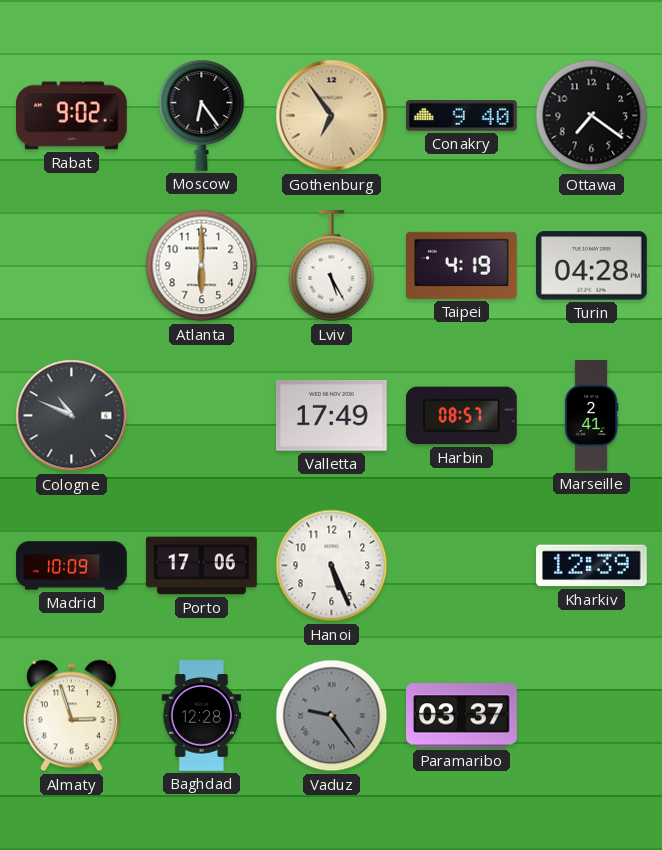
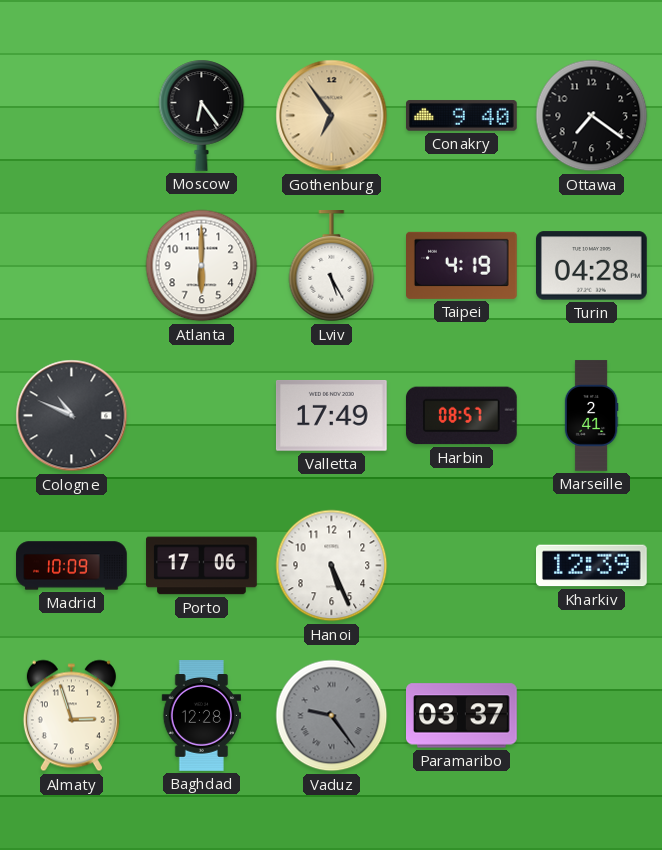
Rabat: 9:02 -> none
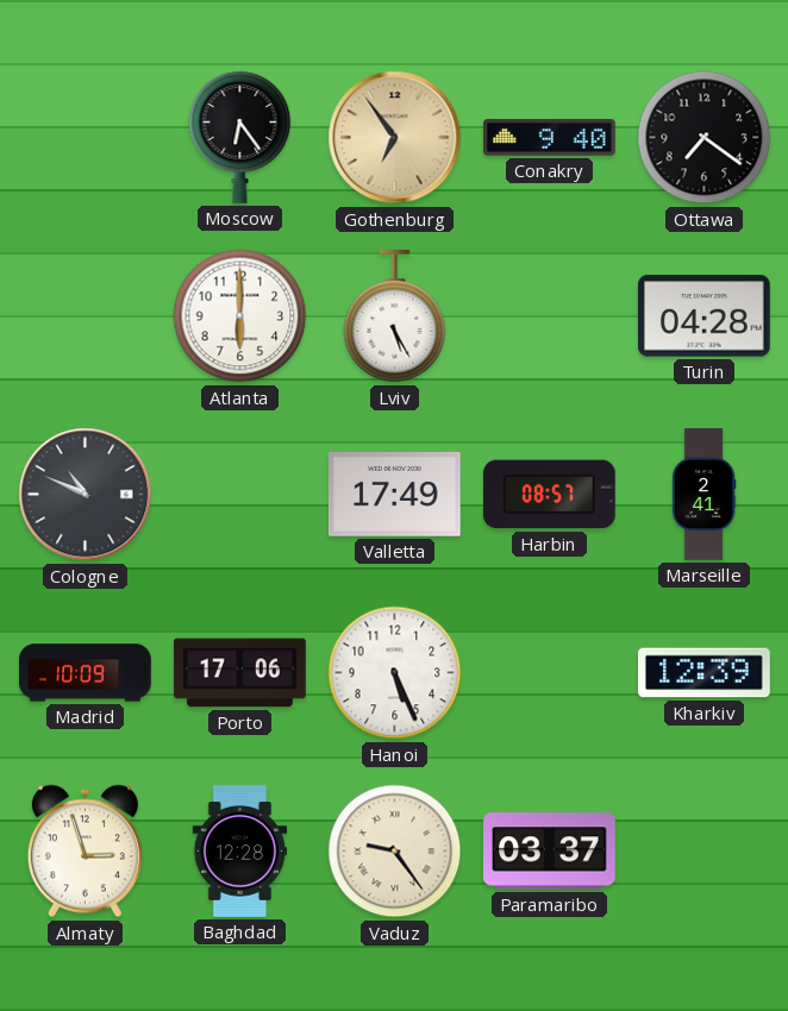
Taipei: 4:19 -> none
Vaduz dial: grey -> cream
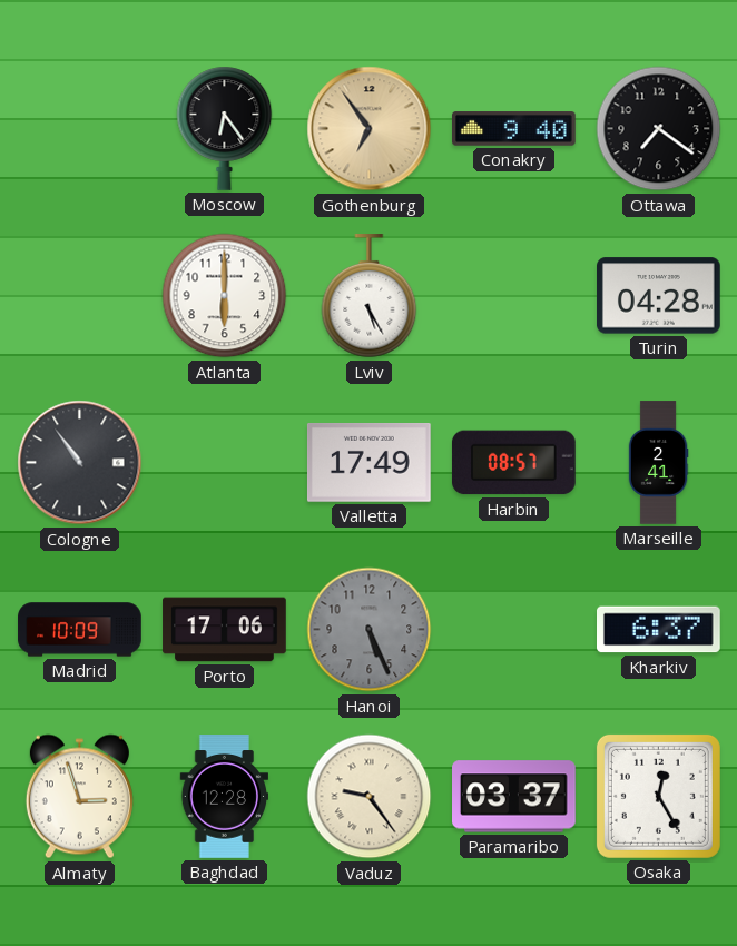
Cologne: 10:49 -> 10:54
Hanoi dial: white -> grey
Kharkiv: 12:39 -> 6:37
Osaka: none -> 12:25
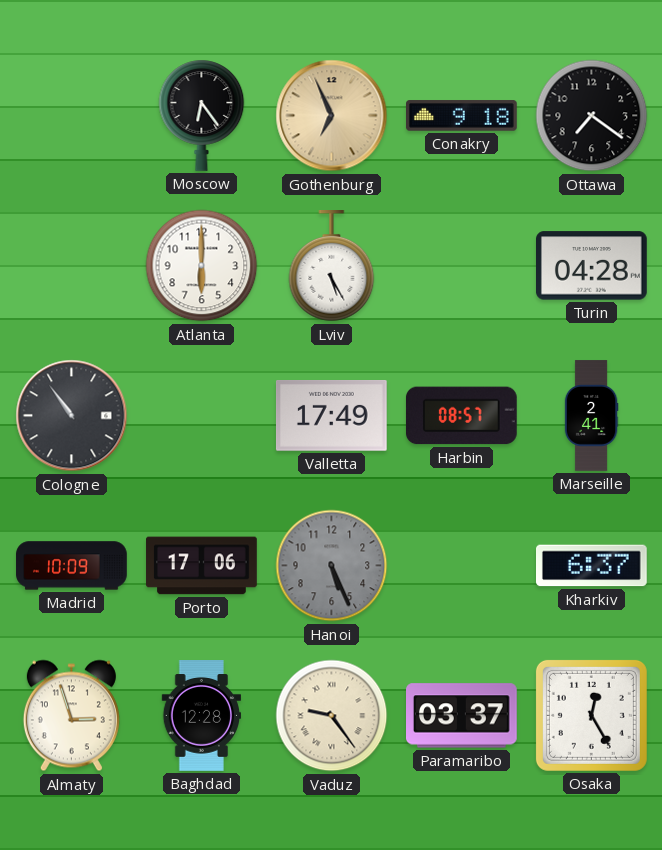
Gothenburg: 6:54 -> 6:56
Conakry: 9:40 -> 9:18
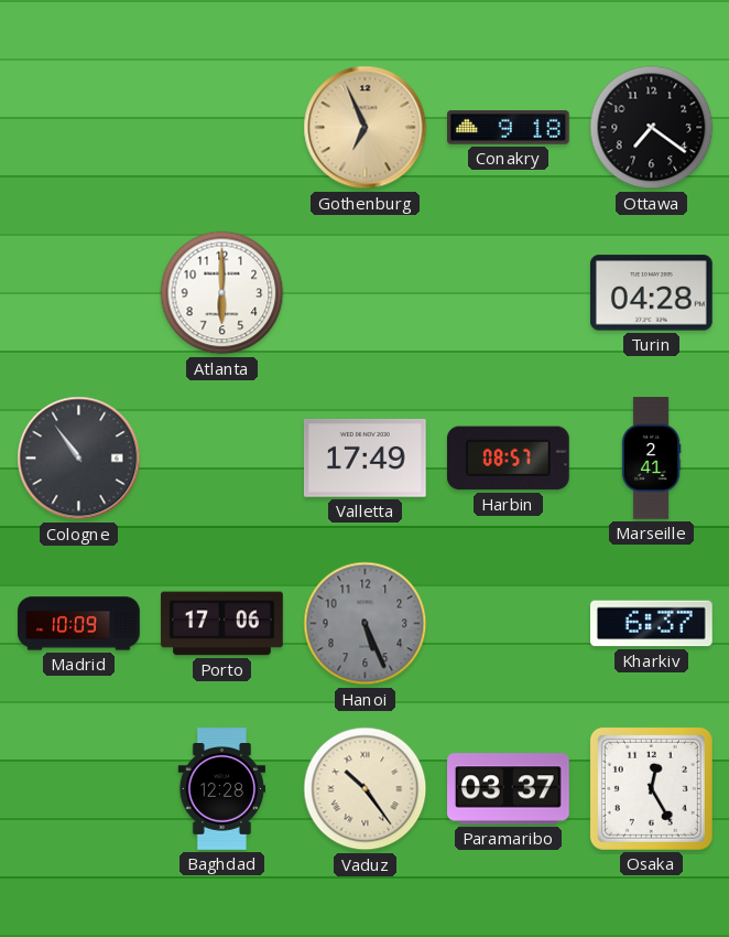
Moscow: 6:24 -> none
Lviv: 5:25 -> none
Almaty: 2:57 -> none
Vaduz: 9:24 -> 10:24
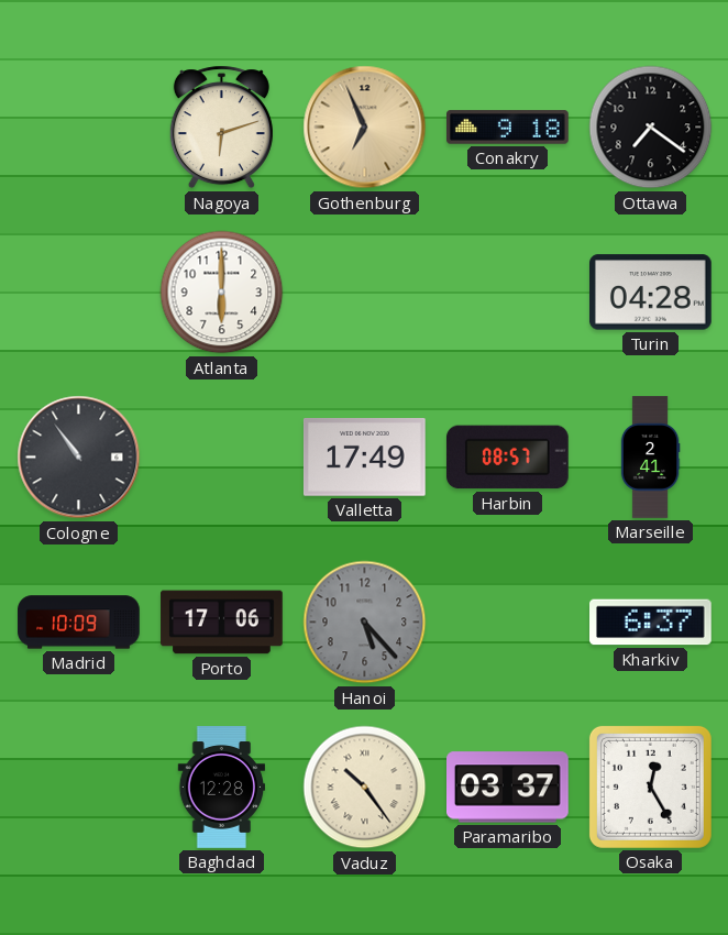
Nagoya: none -> 6:12
Hanoi: 5:26 -> 5:23
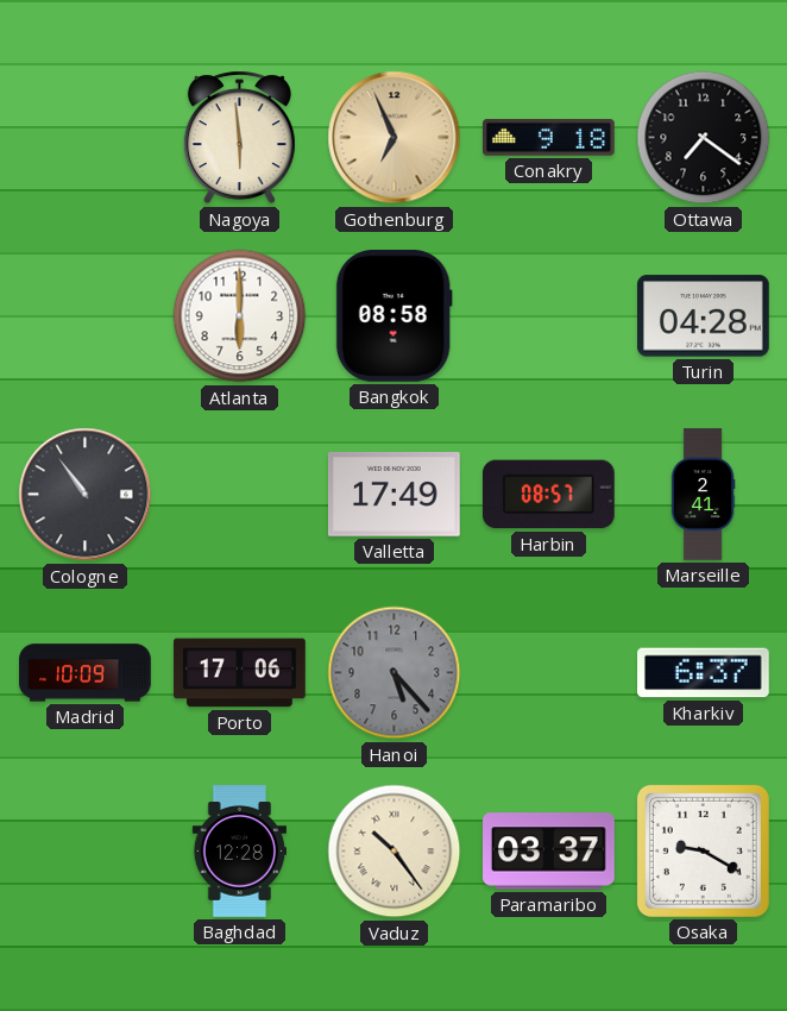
Nagoya: 6:12 -> 5:59
Bangkok: none -> 08:58
Osaka: 12:25 -> 9:20
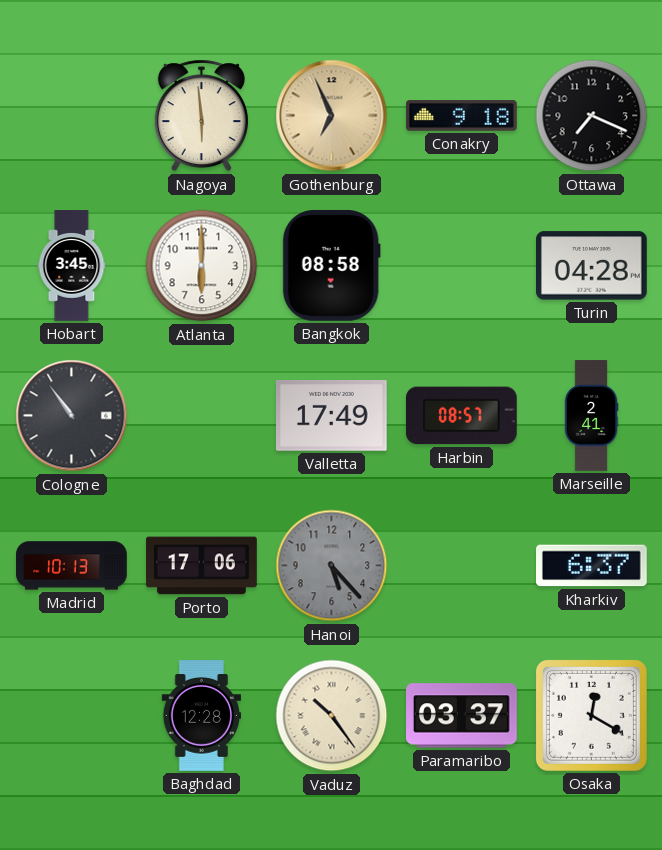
Ottawa: 7:21 -> 7:19
Hobart: none -> 3:45
Madrid: 10:09 -> 10:13
Osaka: 9:20 -> 12:20
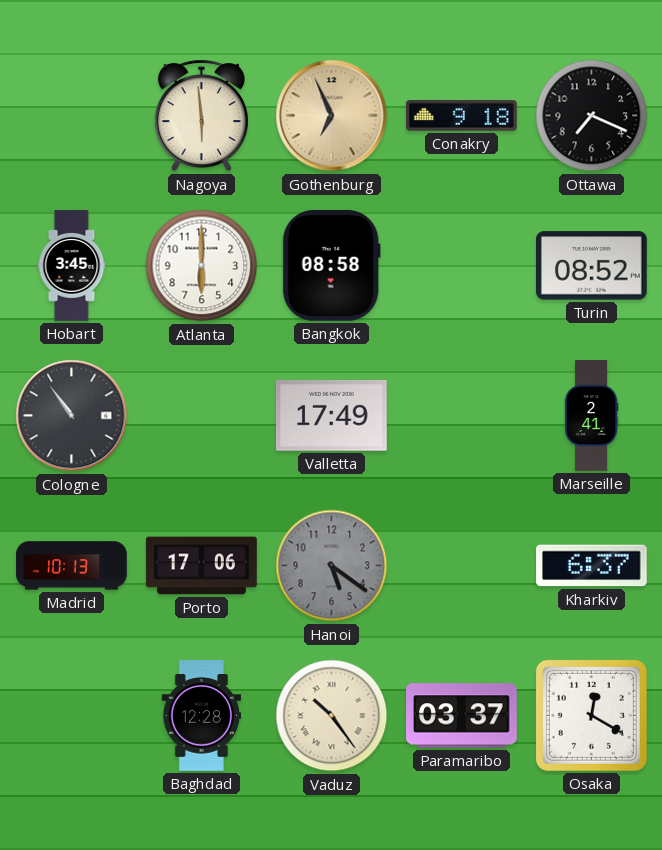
Turin: 04:28 -> 08:52
Harbin: 08:57 -> none
Hanoi: 5:23 -> 5:21
